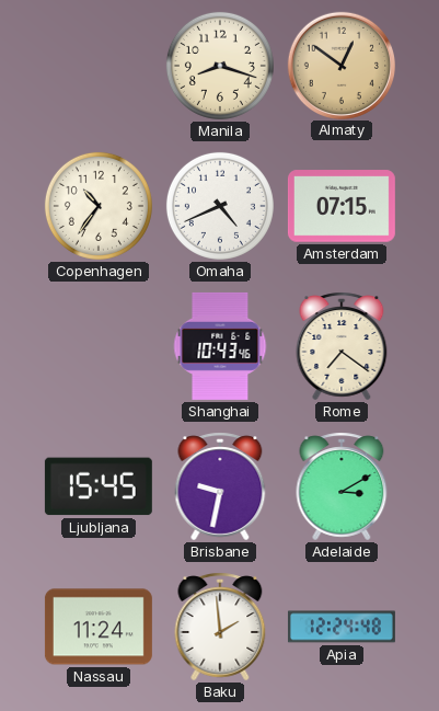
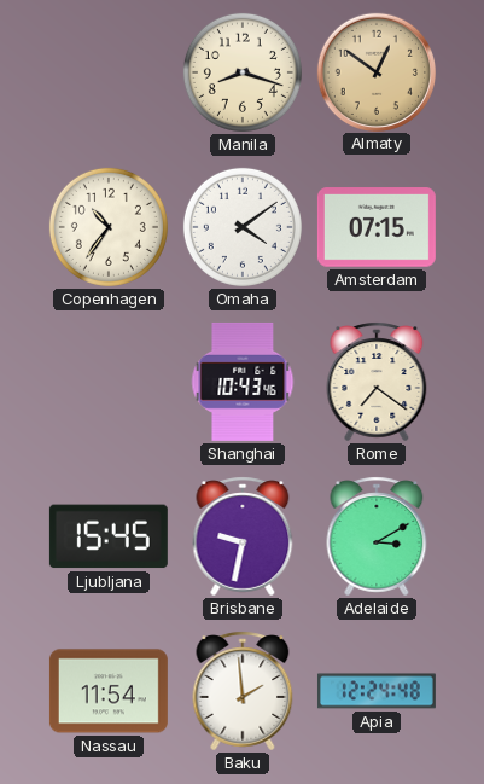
Omaha: 4:41 -> 4:09
Nassau: 11:24 -> 11:54
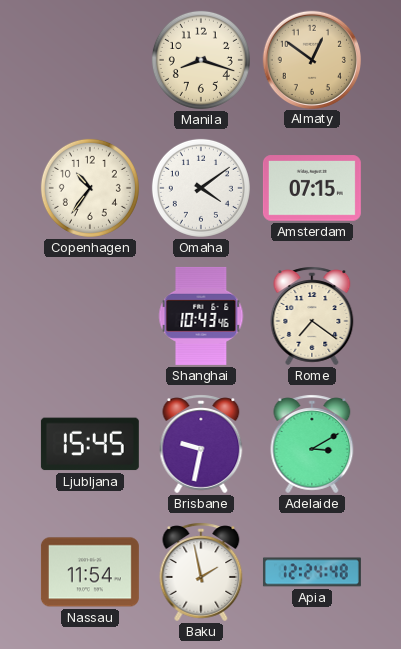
Baku: 1:59 -> 1:58
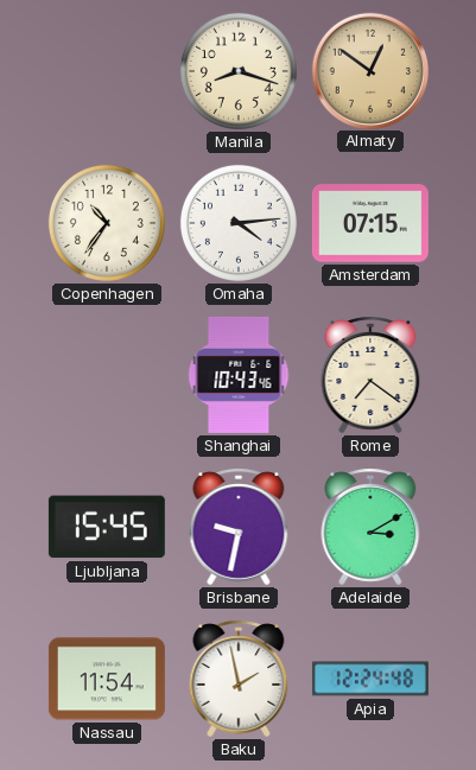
Omaha: 4:09 -> 4:14
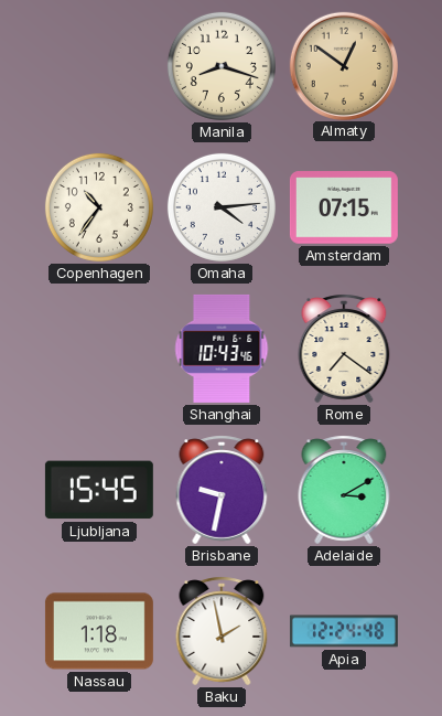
Nassau: 11:54 -> 1:18
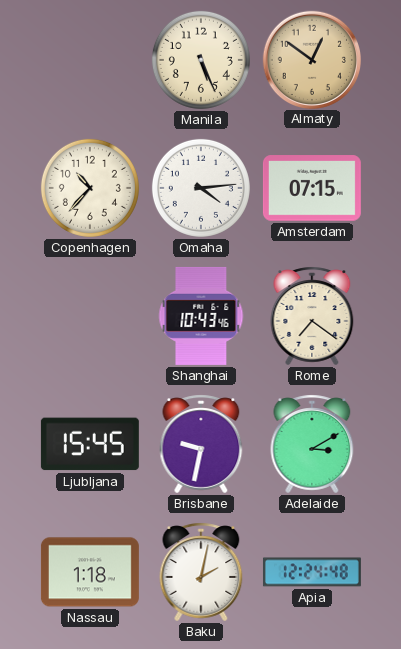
Manila: 8:18 -> 5:26
Copenhagen: 10:36 -> 10:37
Baku: 1:58 -> 2:02
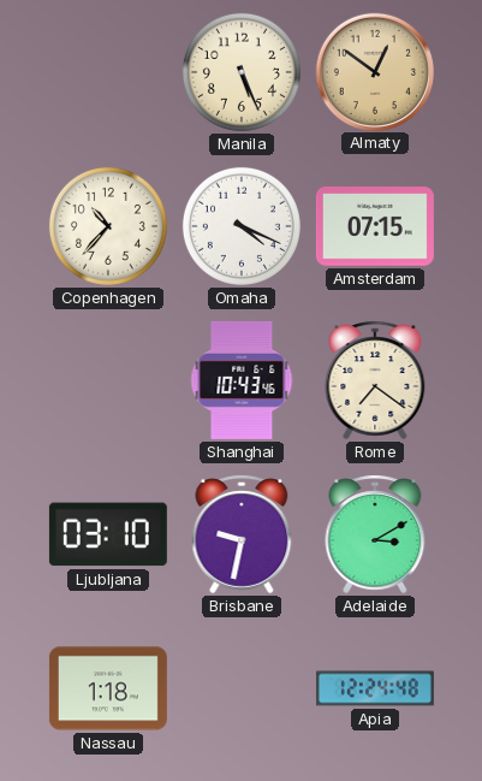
Omaha: 4:14 -> 4:19
Ljubljana: 15:45 -> 03:10
Baku: 2:02 -> none
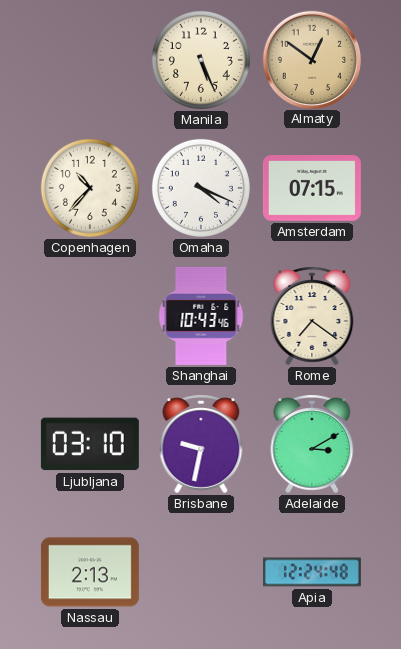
Nassau: 1:18 -> 2:13
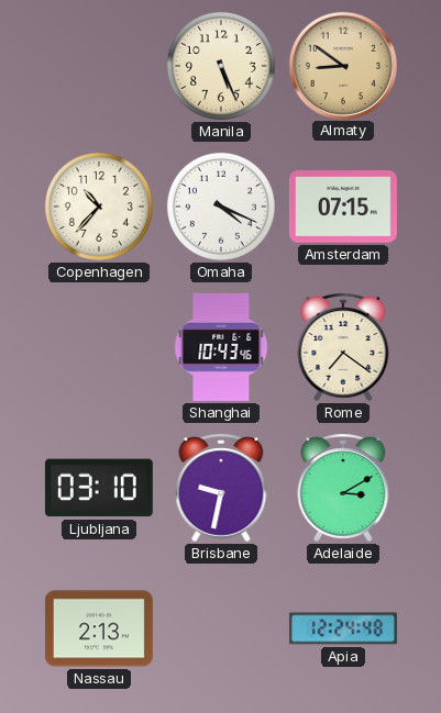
Almaty: 12:51 -> 8:51
